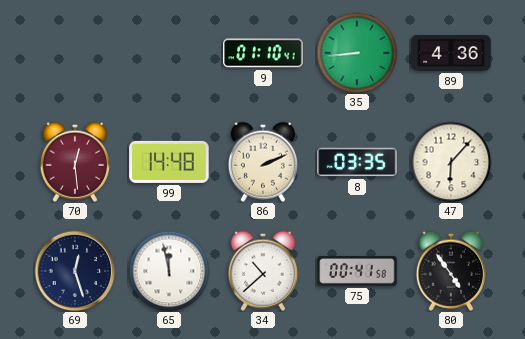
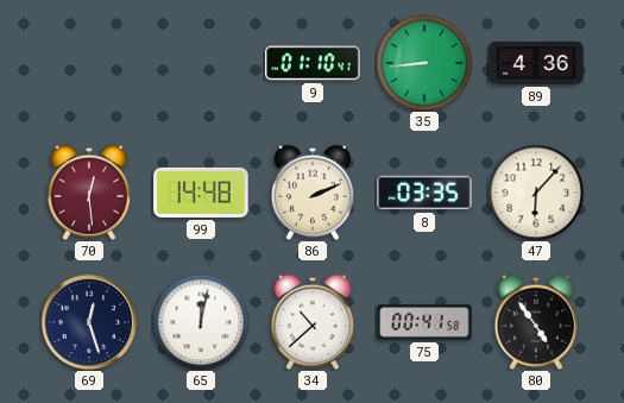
65: 11:58 -> 12:02
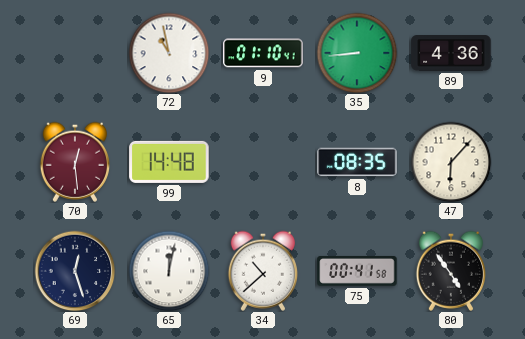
72: none -> 10:58
86: 2:11 -> none
8: 03:35 -> 08:35
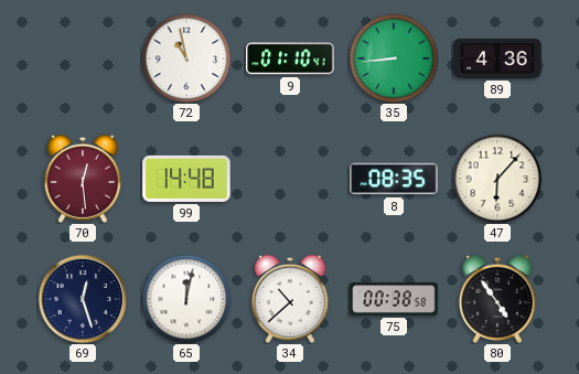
75: 00:41 -> 00:38
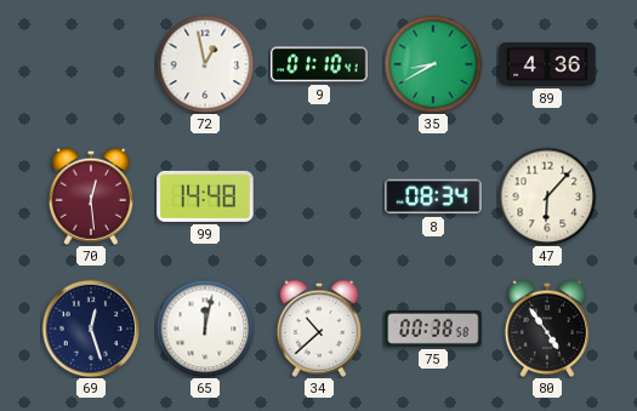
72: 10:58 -> 12:58
35: 8:44 -> 8:40
8: 08:35 -> 08:34
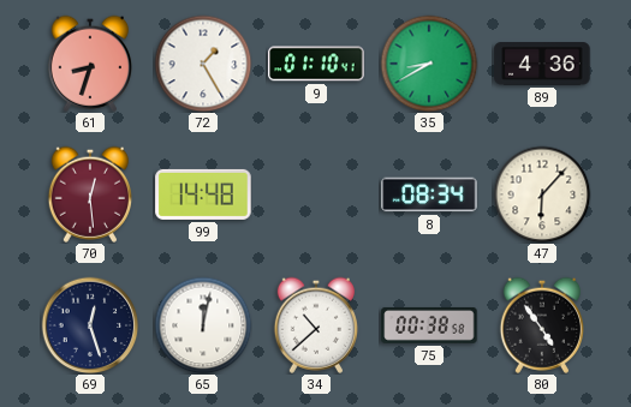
61: none -> 8:33
72: 12:58 -> 1:25
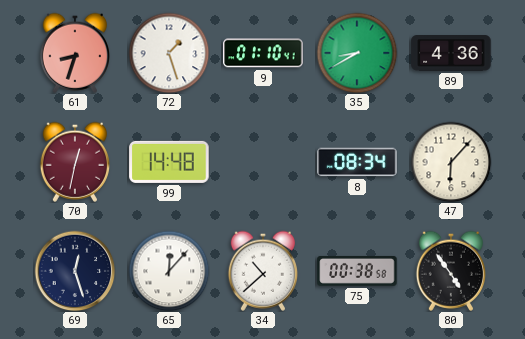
72: 1:25 -> 1:27
70: 12:29 -> 12:32
65: 12:02 -> 12:07
